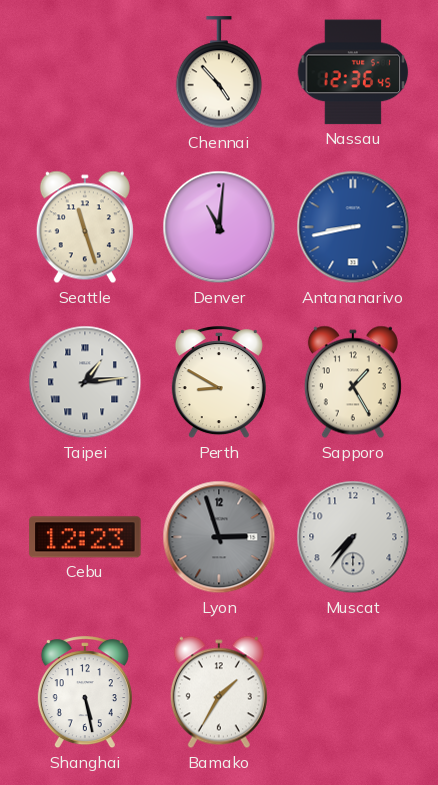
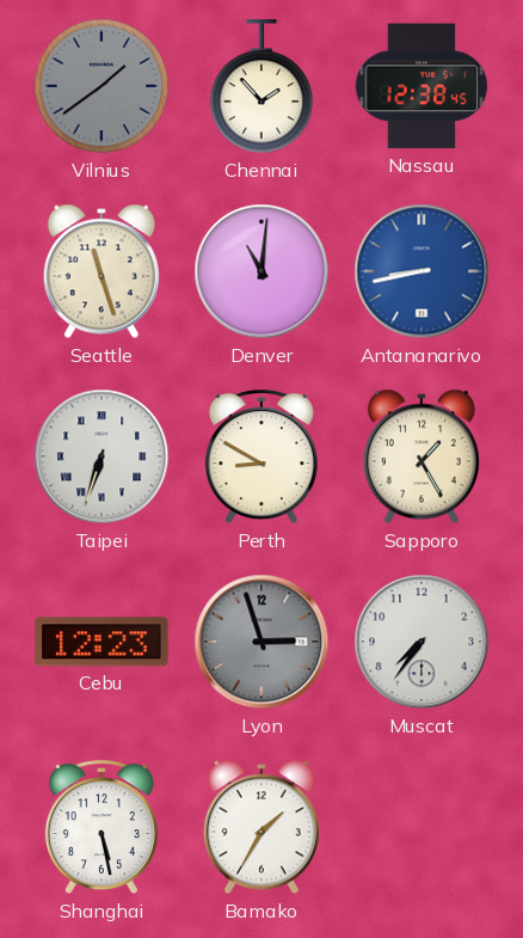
Vilnius: none -> 1:39
Chennai: 4:53 -> 1:53
Nassau: 12:36 -> 12:38
Taipei: 1:14 -> 6:33
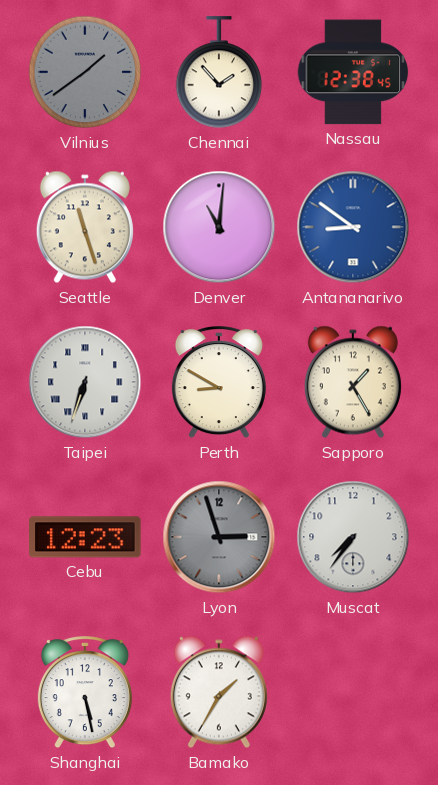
Antananarivo: 8:43 -> 8:51
